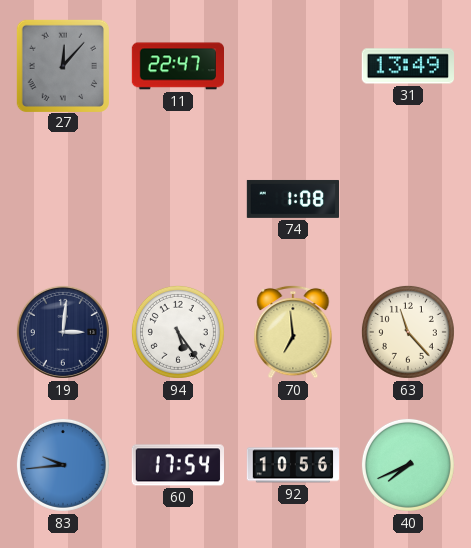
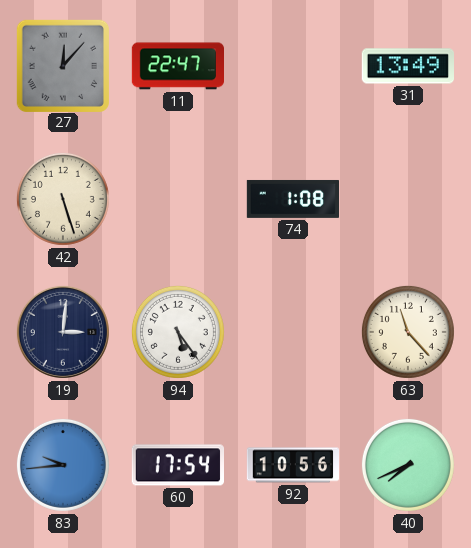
42: none -> 5:27
70: 6:59 -> none
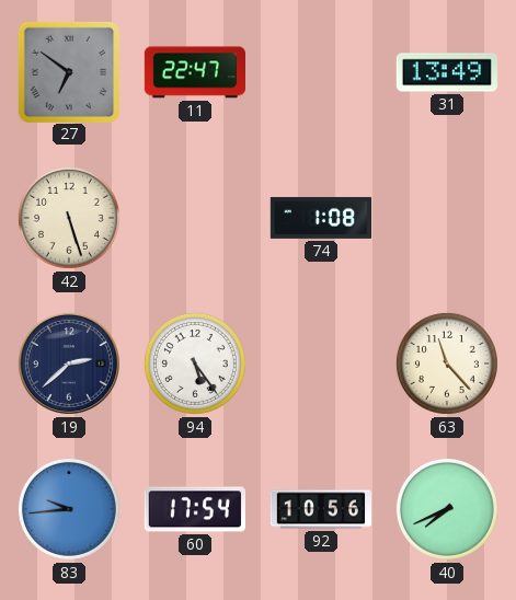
27: 12:07 -> 6:51
19: 3:01 -> 2:38
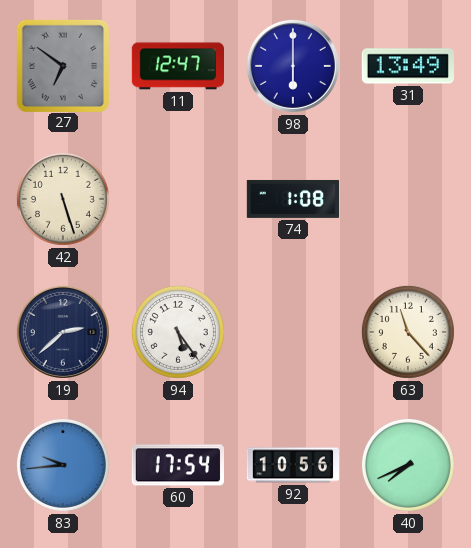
11: 22:47 -> 12:47
98: none -> 6:00
